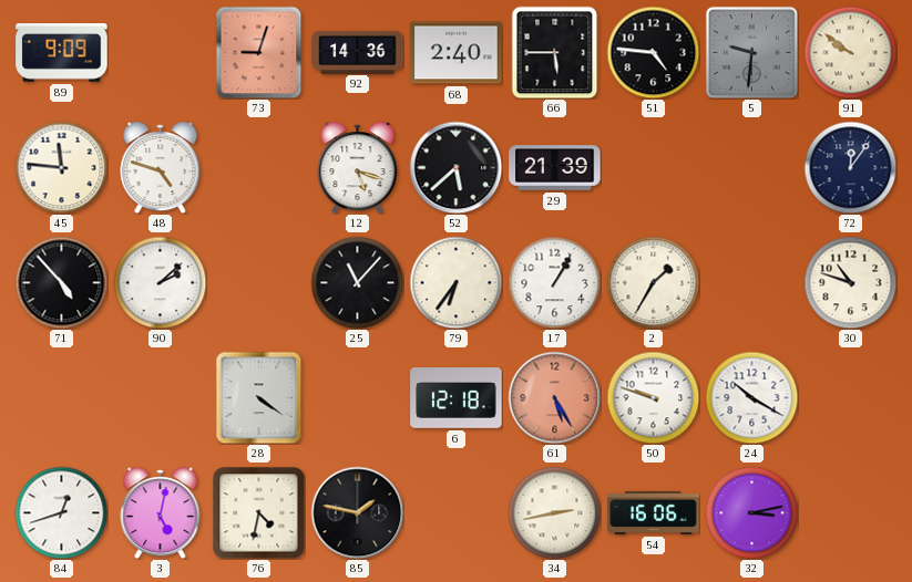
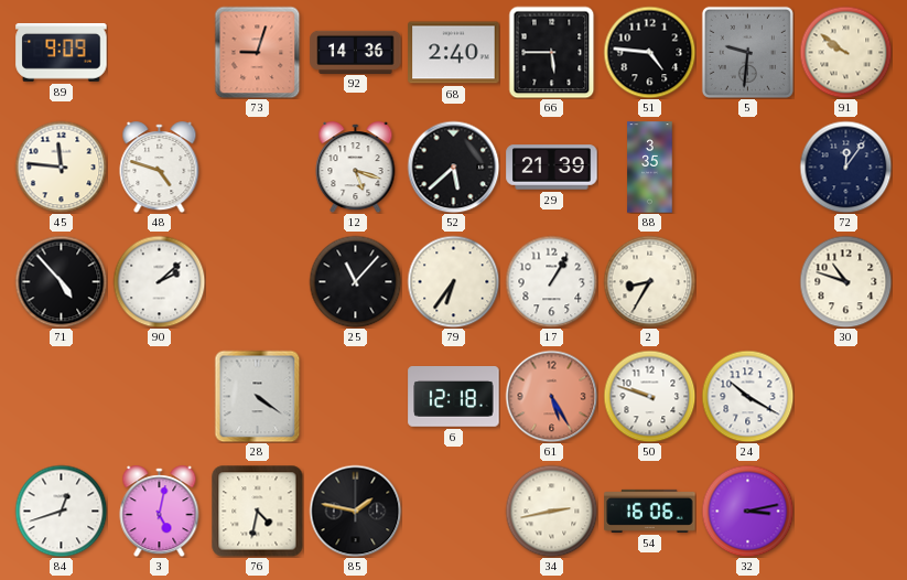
88: none -> 3:35
2: 1:35 -> 8:35
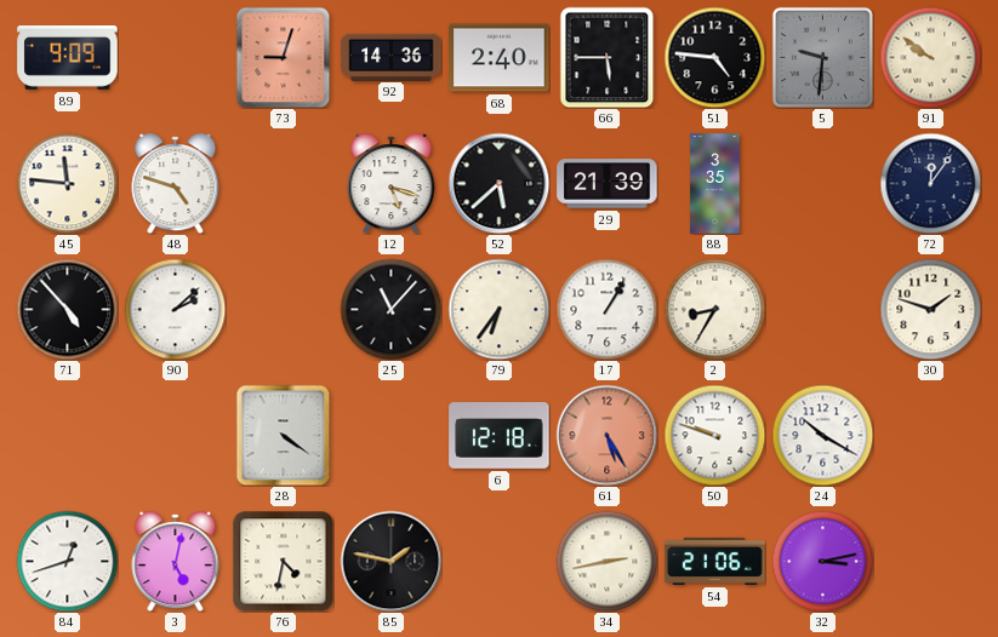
30: 10:48 -> 1:48
54: 16:06 -> 21:06
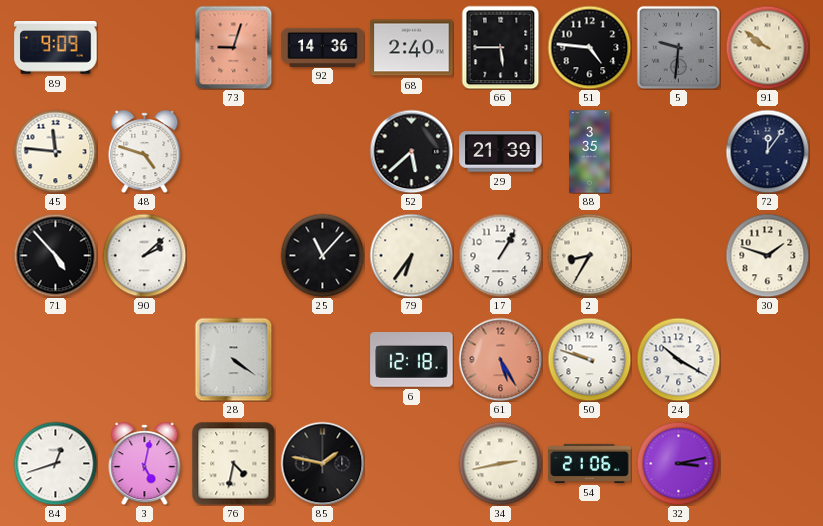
12: 5:18 -> none
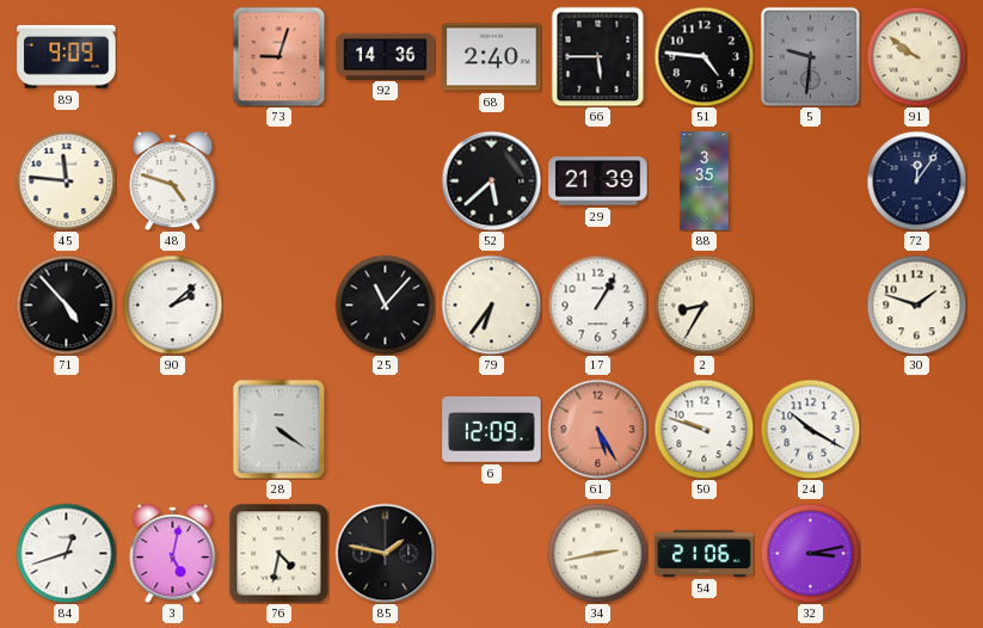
6: 12:18 -> 12:09
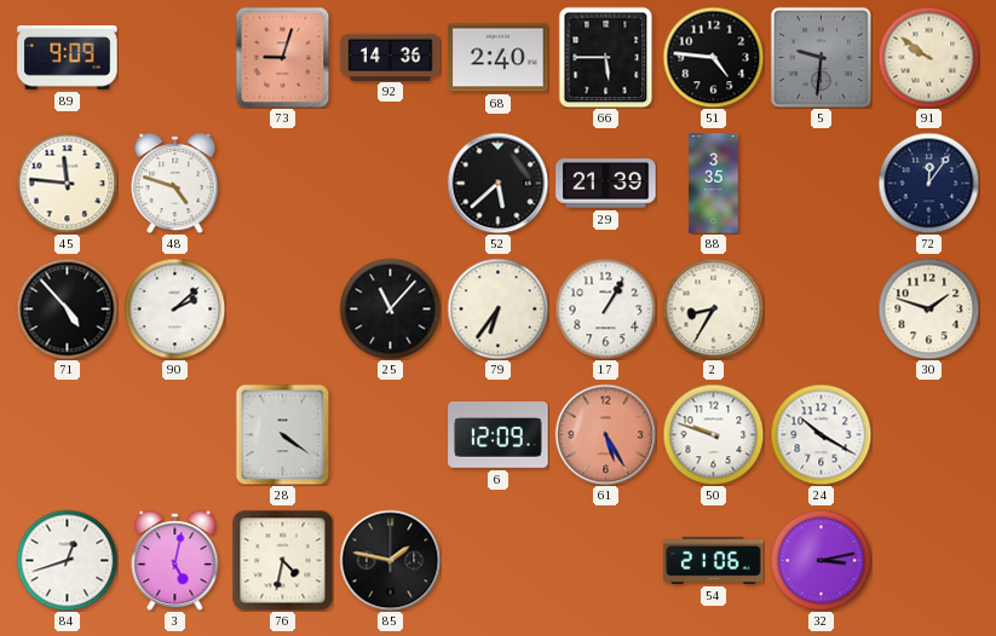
34: 2:43 -> none
